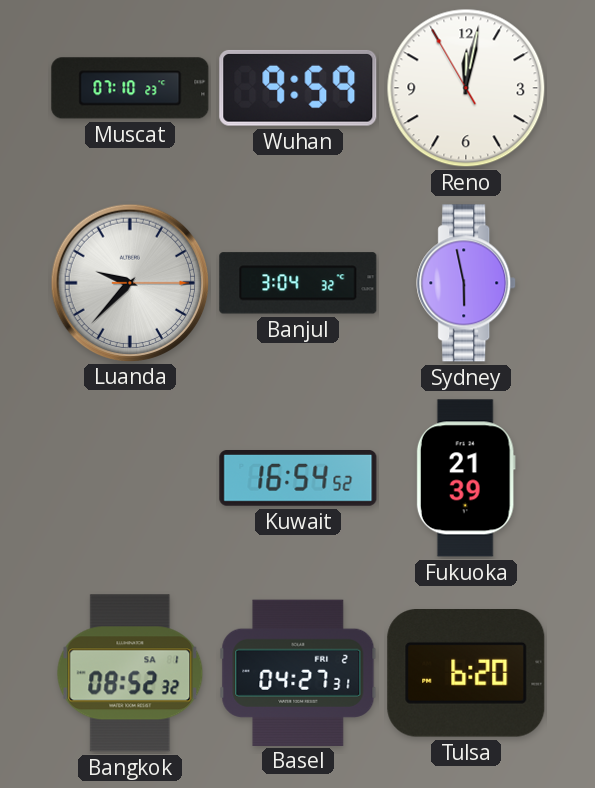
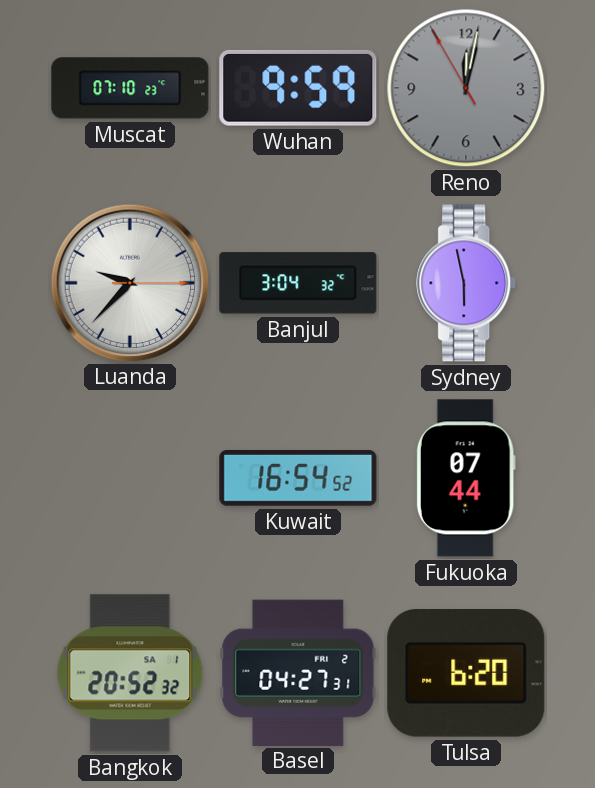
Reno dial: white -> grey
Fukuoka: 21:39 -> 07:44
Bangkok: 08:52 -> 20:52
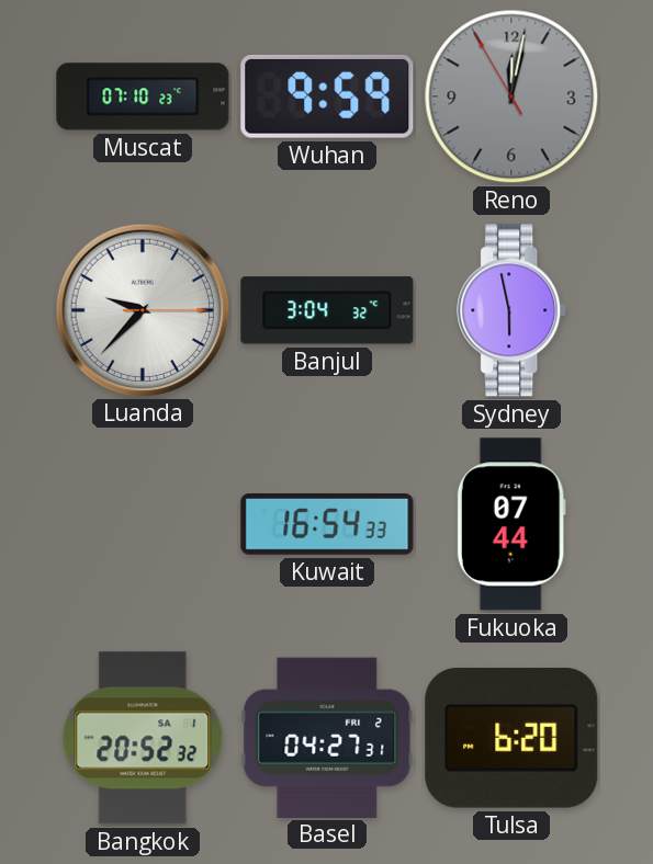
Kuwait: 16:54:52 -> 16:54:33
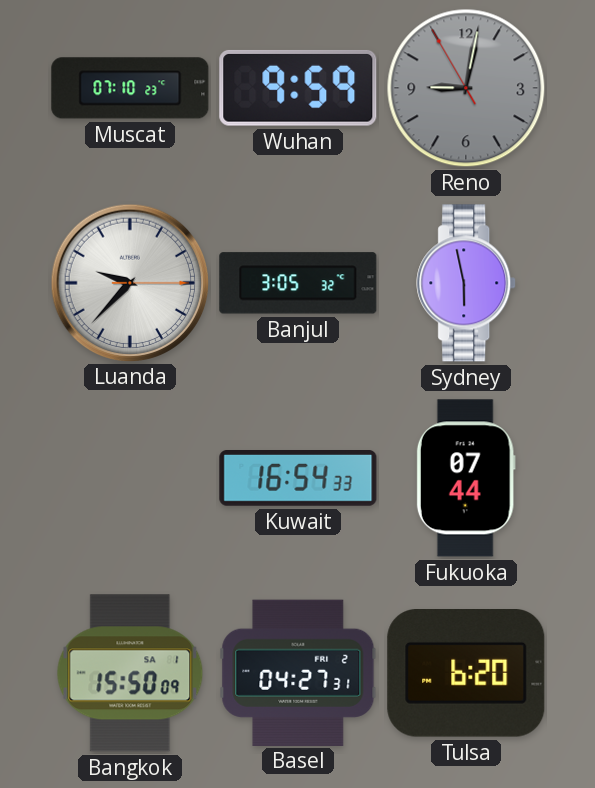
Reno: 12:01 -> 9:01
Banjul: 3:04 -> 3:05
Bangkok: 20:52 -> 15:50
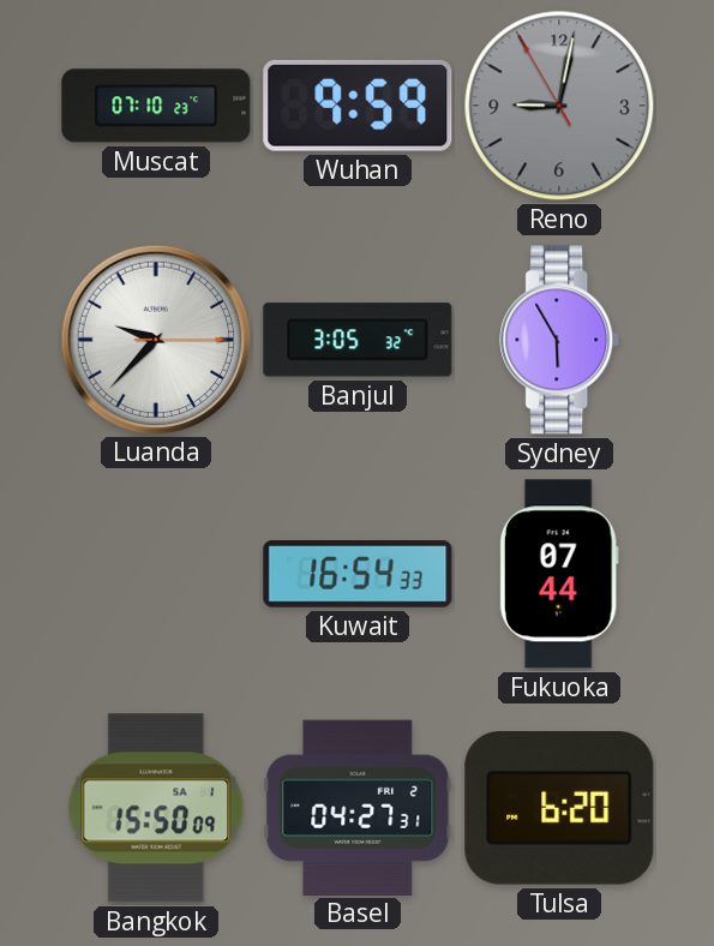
Sydney: 5:58 -> 5:55
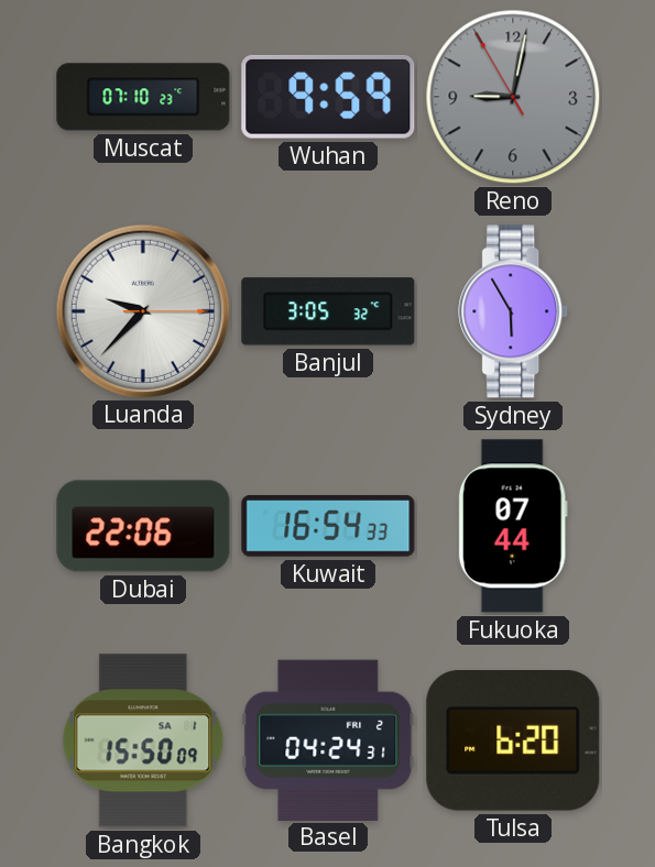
Dubai: none -> 22:06
Basel: 04:27 -> 04:24
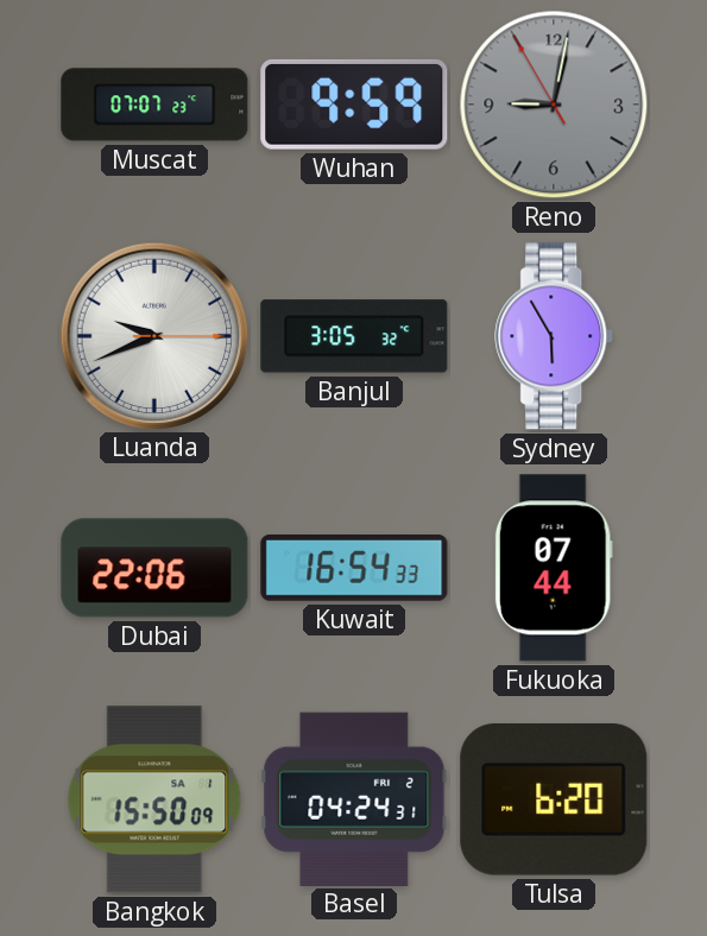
Muscat: 07:10 -> 07:07
Luanda: 9:37 -> 9:41
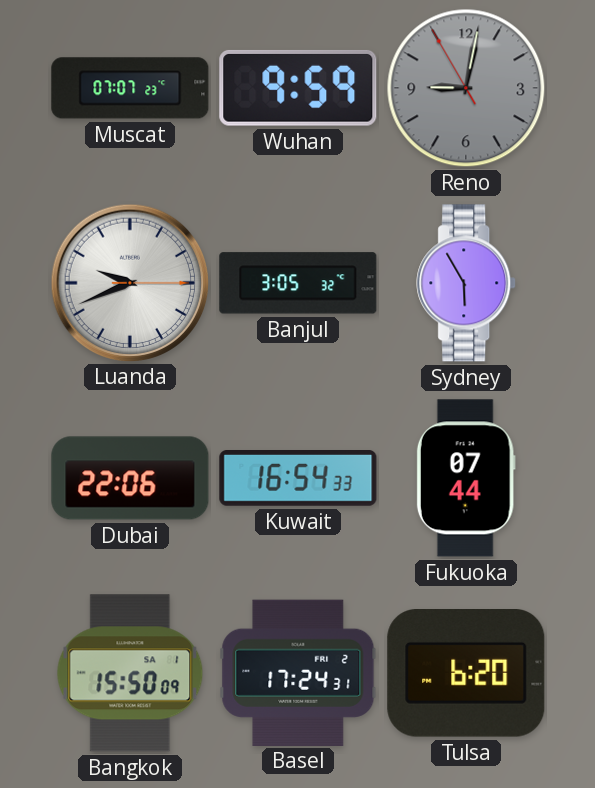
Basel: 04:24 -> 17:24
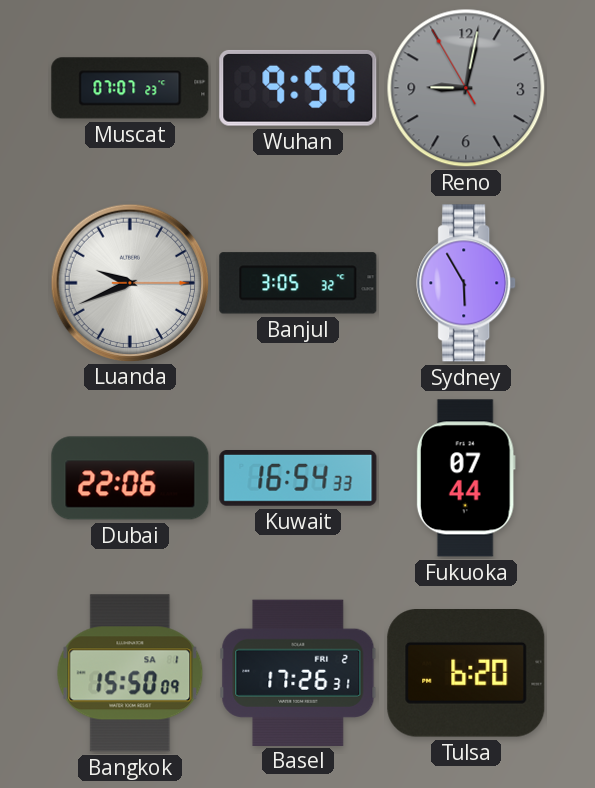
Basel: 17:24 -> 17:26
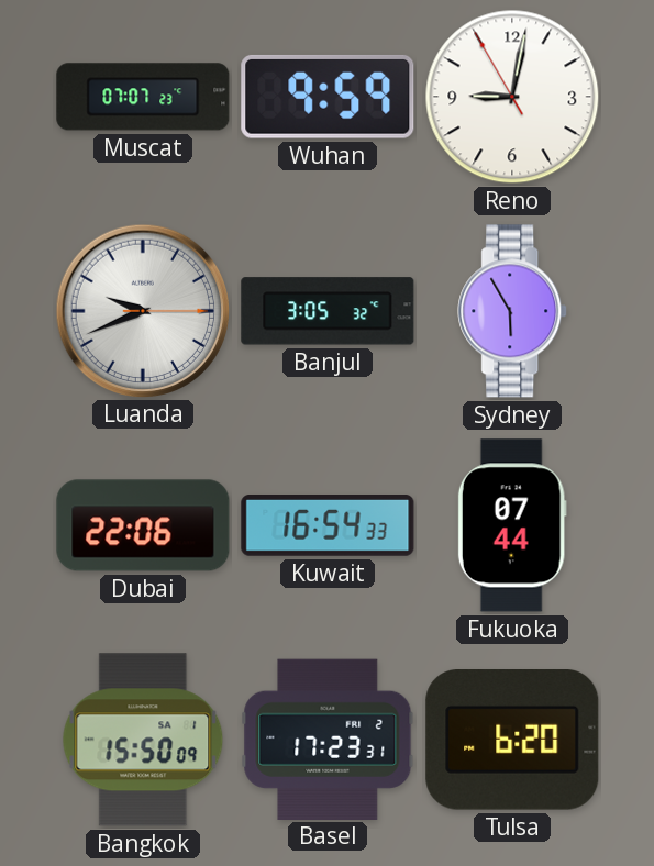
Reno dial: grey -> white
Basel: 17:26 -> 17:23
